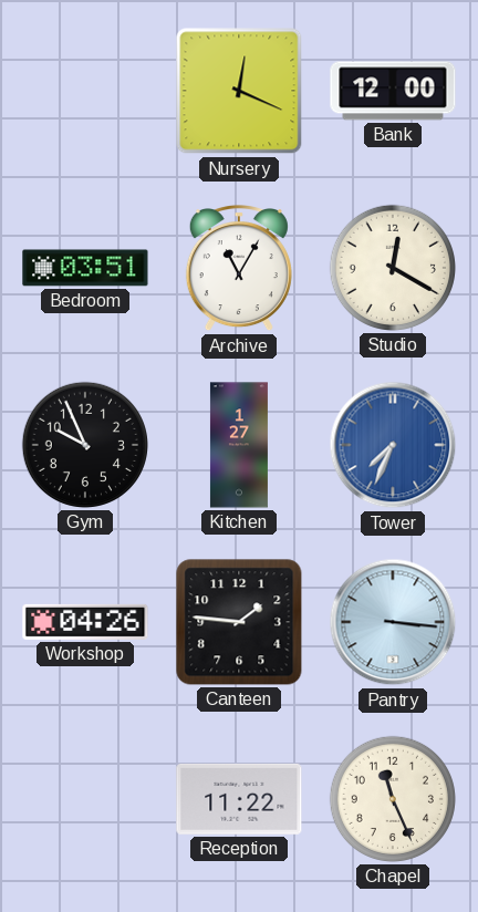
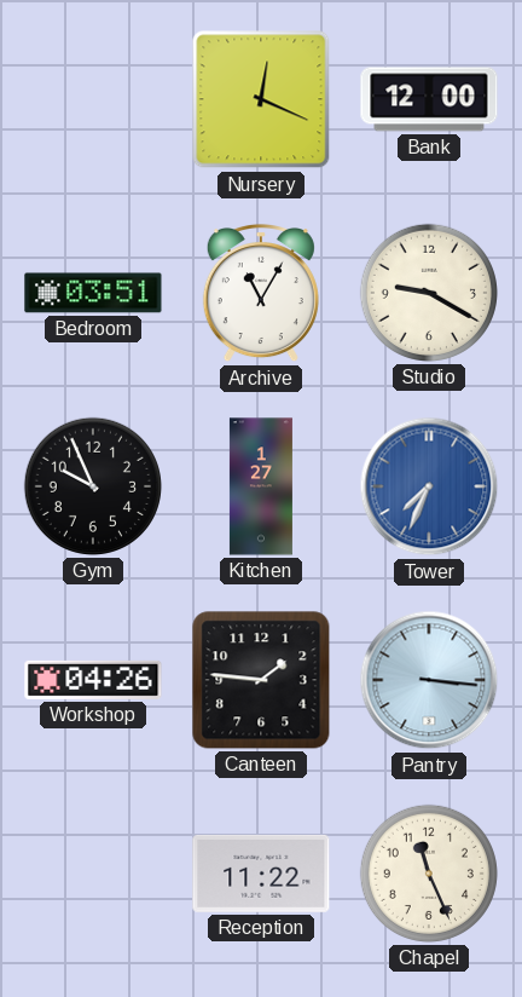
Studio: 12:20 -> 9:20
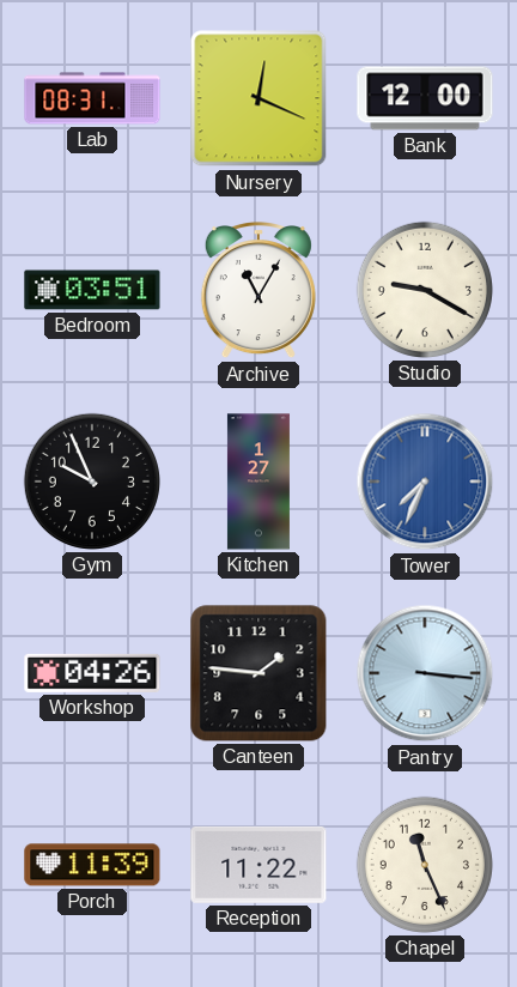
Lab: none -> 08:31
Porch: none -> 11:39
